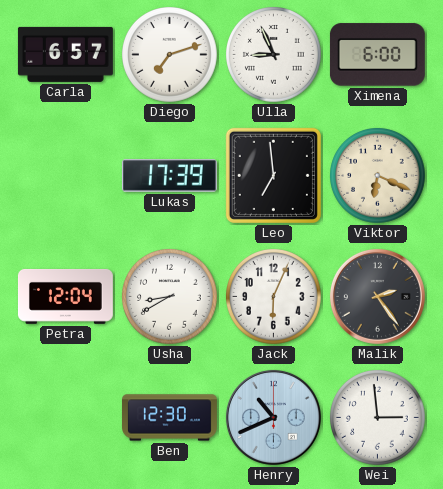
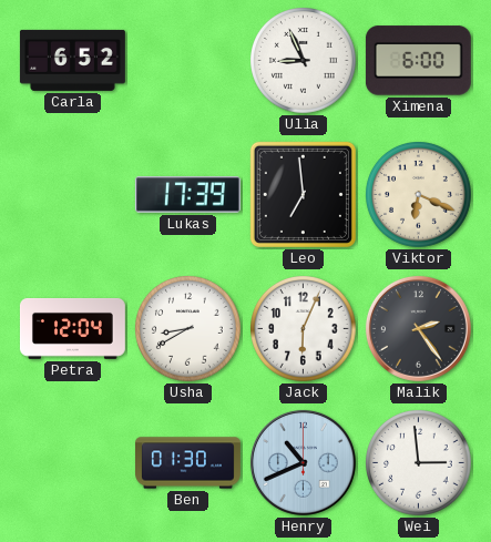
Carla: 6:57 -> 6:52
Diego: 7:12 -> none
Ben: 12:30 -> 01:30
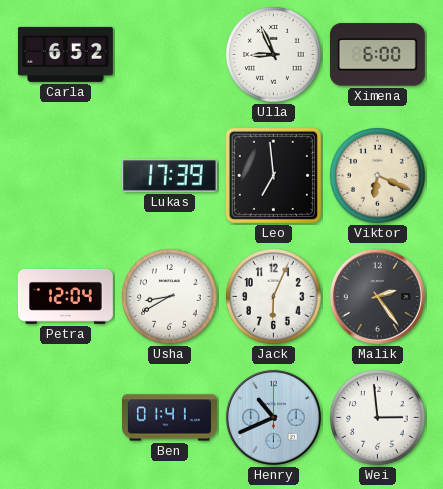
Ben: 01:30 -> 01:41
